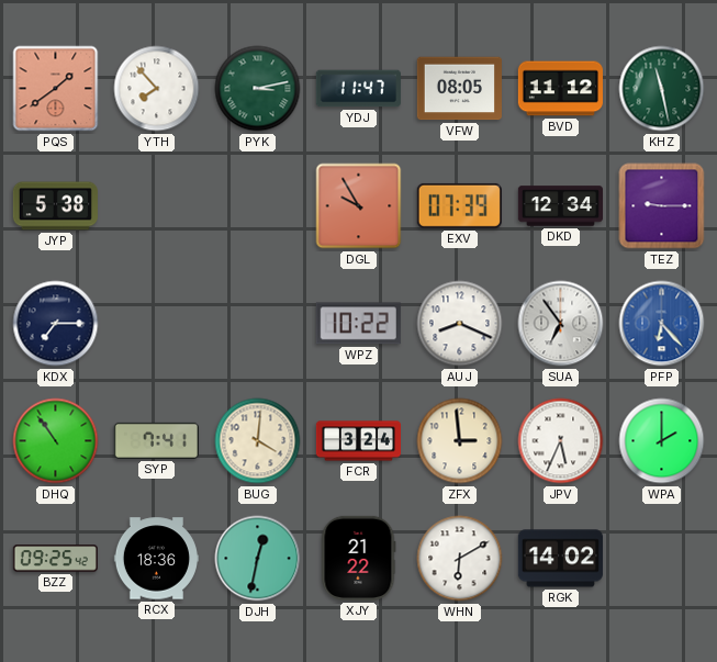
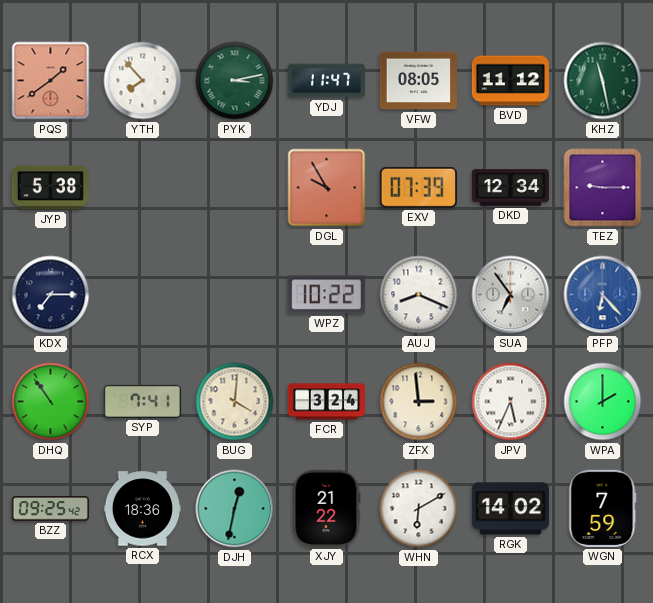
WGN: none -> 7:59
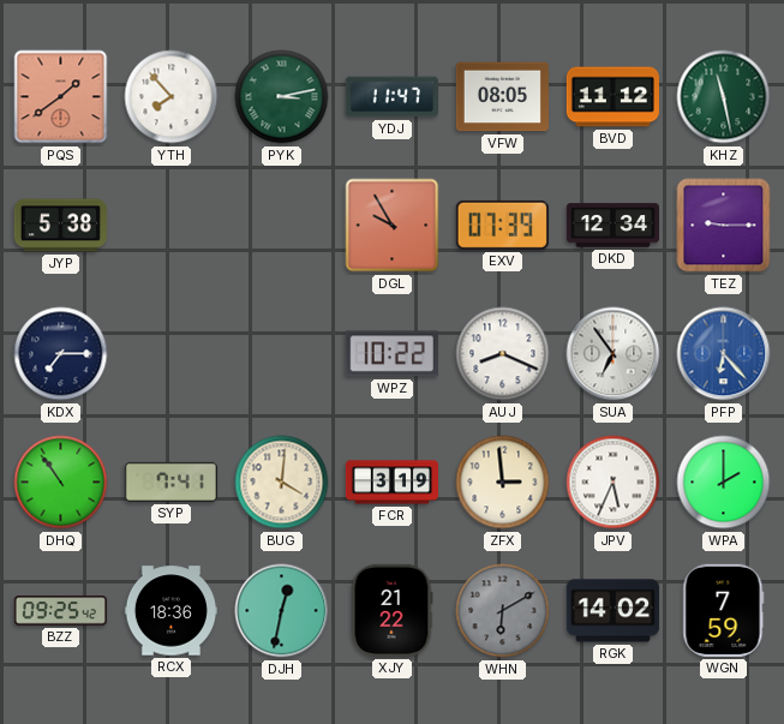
FCR: 3:24 -> 3:19
WHN dial: white -> grey
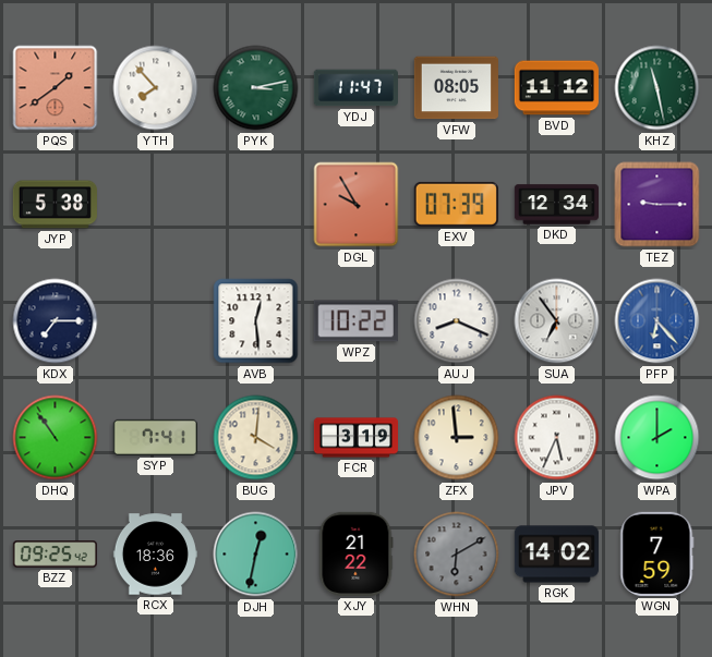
AVB: none -> 12:29
